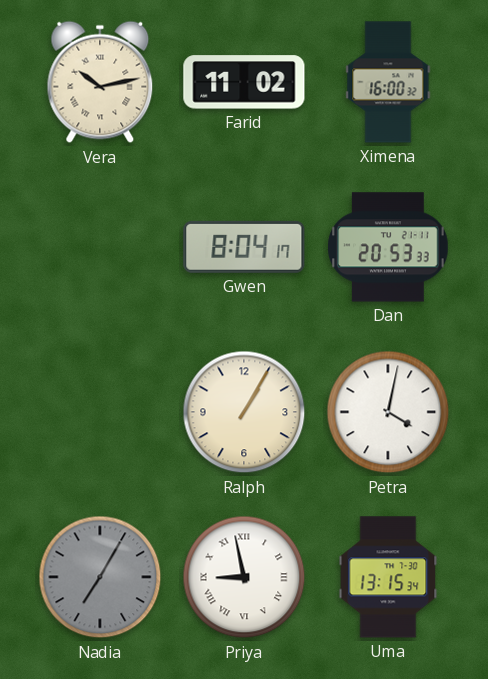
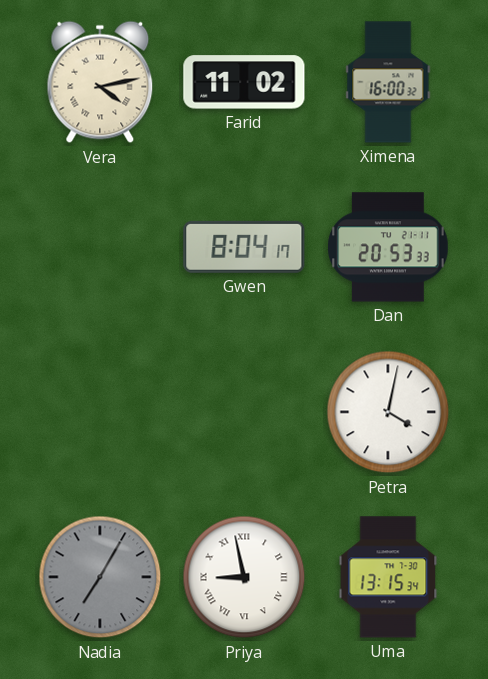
Vera: 10:13 -> 4:13
Ralph: 1:05 -> none
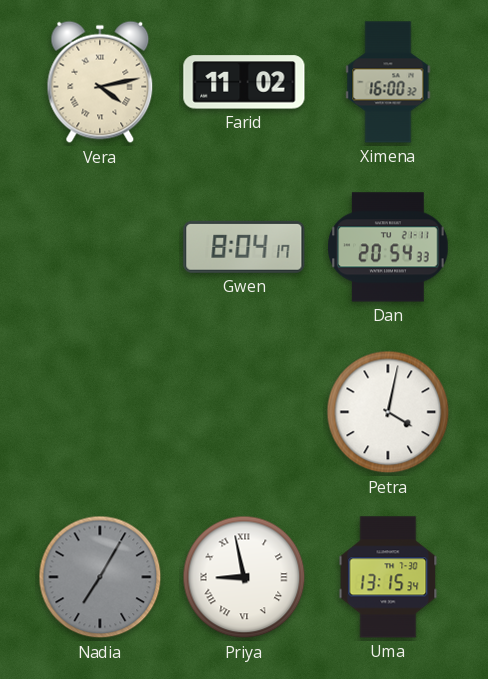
Dan: 20:53 -> 20:54
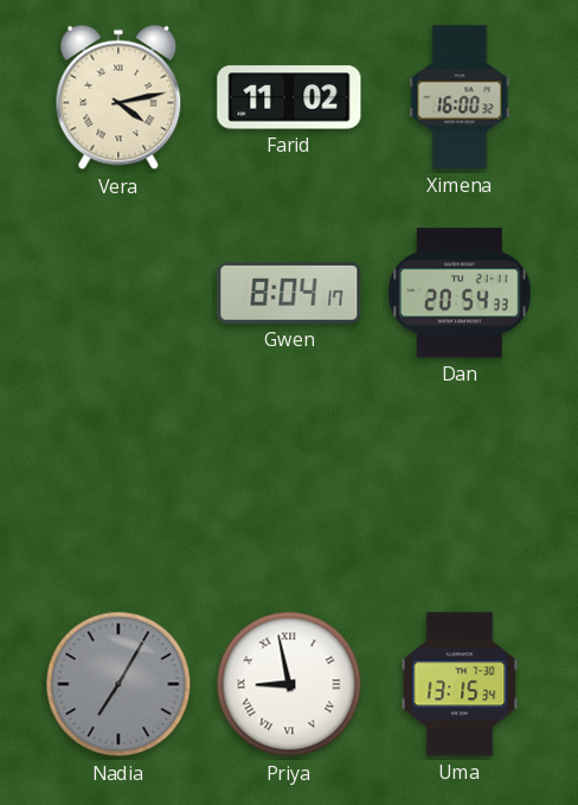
Petra: 4:02 -> none
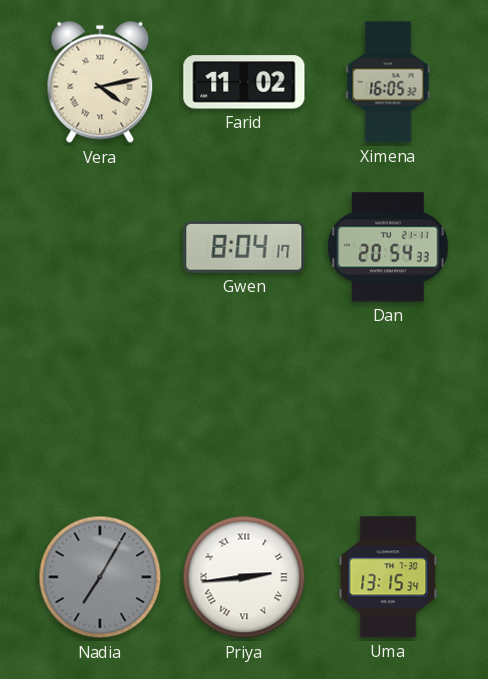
Ximena: 16:00 -> 16:05
Priya: 8:58 -> 2:44
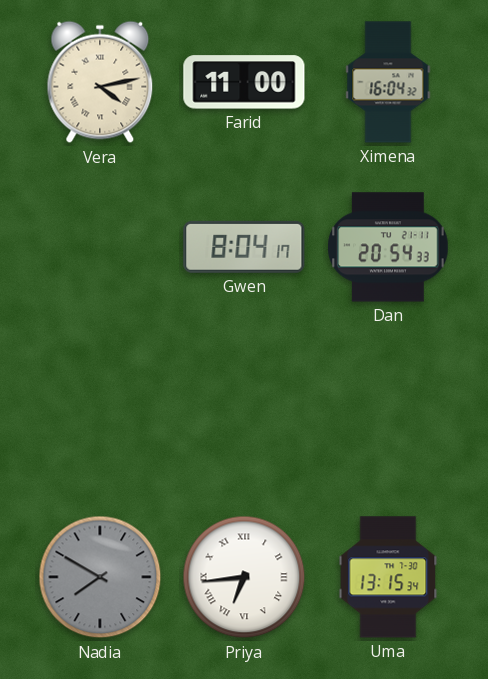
Farid: 11:02 -> 11:00
Ximena: 16:05 -> 16:04
Nadia: 7:05 -> 7:50
Priya: 2:44 -> 6:44
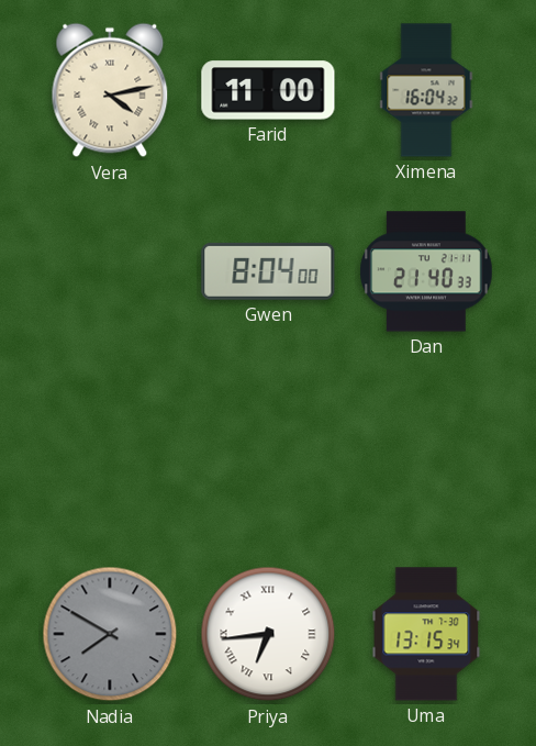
Gwen: 8:04:17 -> 8:04:00
Dan: 20:54 -> 21:40
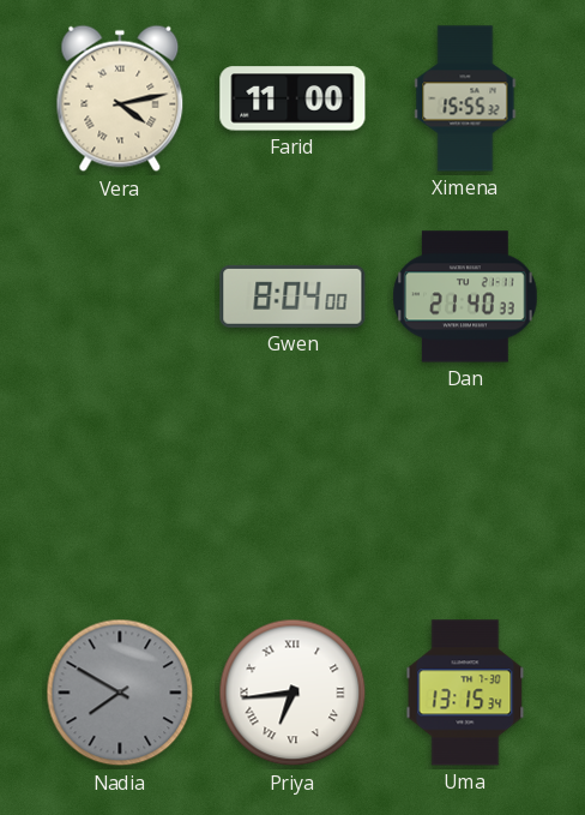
Ximena: 16:04 -> 15:55
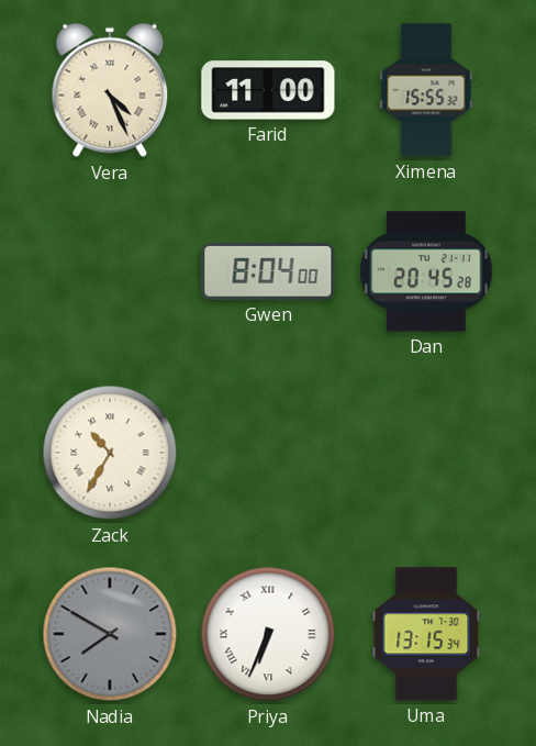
Vera: 4:13 -> 4:26
Dan: 21:40 -> 20:45
Zack: none -> 10:35
Priya: 6:44 -> 6:34
